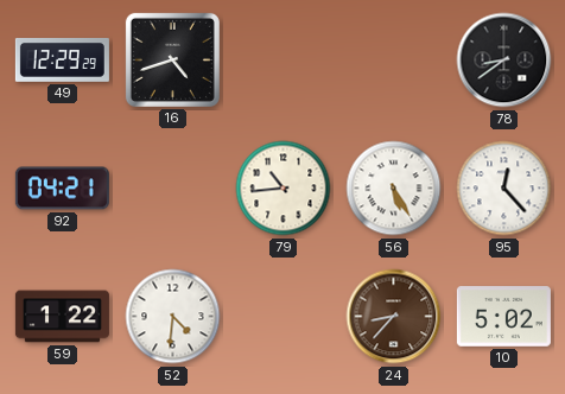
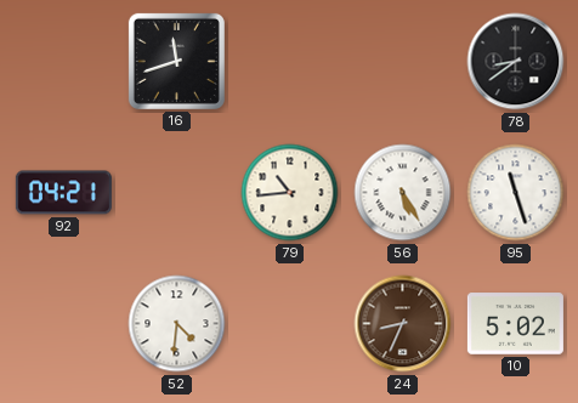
49: 12:29 -> none
16: 4:42 -> 11:42
95: 12:23 -> 11:27
59: 1:22 -> none
24: 8:37 -> 8:34
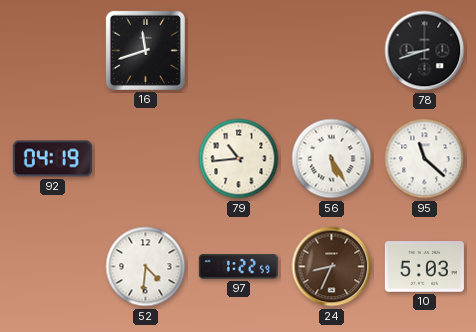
78: 8:39 -> 8:42
92: 04:21 -> 04:19
95: 11:27 -> 11:22
97: none -> 1:22
10: 5:02 -> 5:03
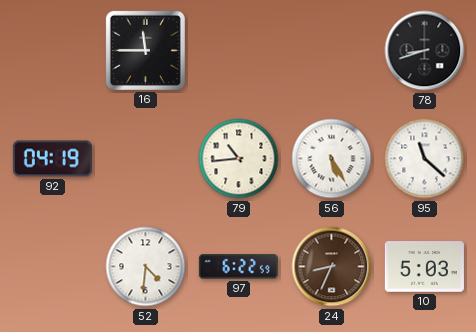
16: 11:42 -> 11:45
97: 1:22 -> 6:22
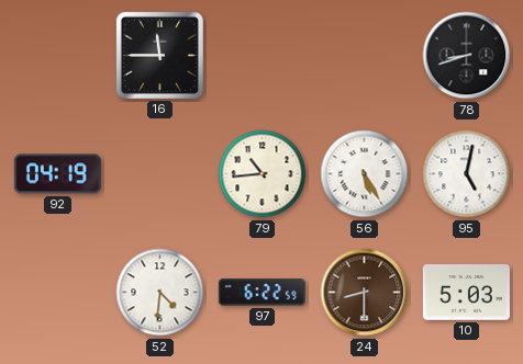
95: 11:22 -> 5:02
24: 8:34 -> 8:30
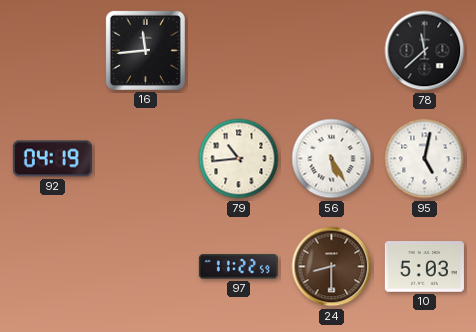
16: 11:45 -> 11:44
78: 8:42 -> 11:38
52: 4:31 -> none
97: 6:22 -> 11:22
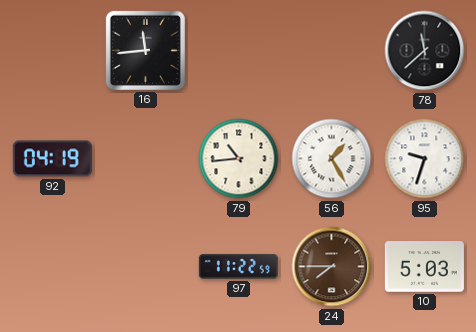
56: 5:25 -> 1:25
95: 5:02 -> 9:33
24: 8:30 -> 7:45
